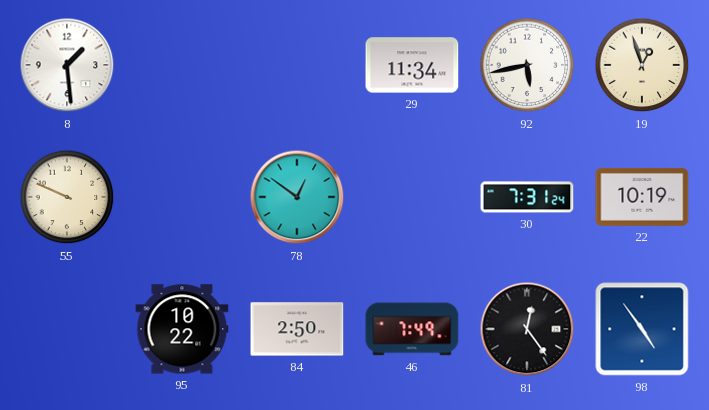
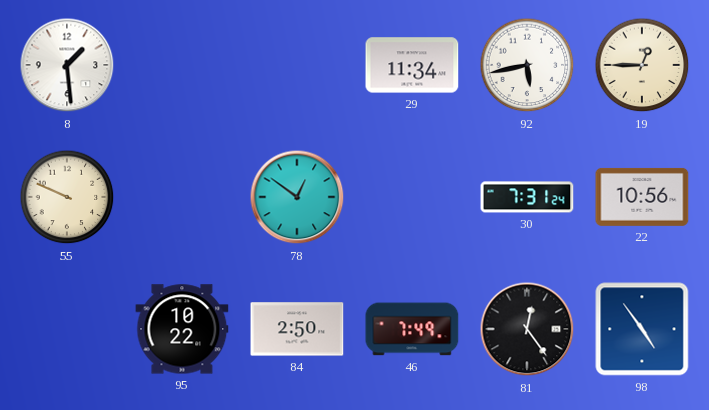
19: 12:57 -> 12:45
22: 10:19 -> 10:56
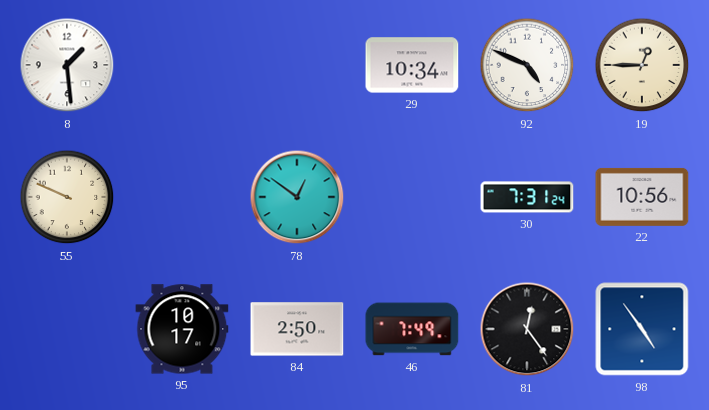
29: 11:34 -> 10:34
92: 5:43 -> 4:49
95: 10:22 -> 10:17
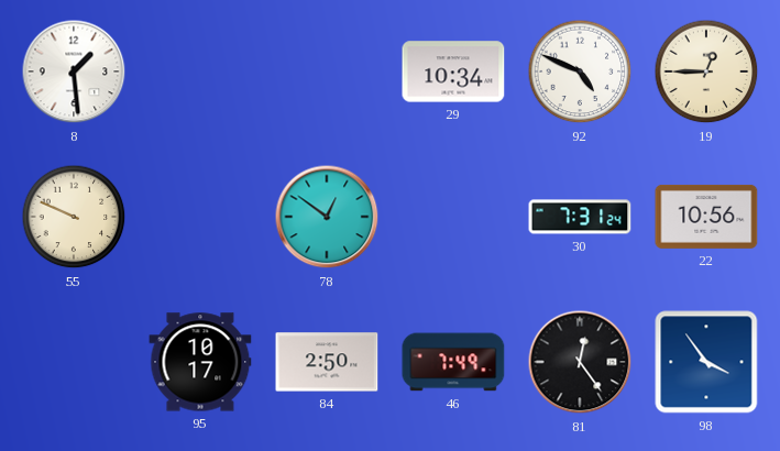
98: 4:54 -> 3:54
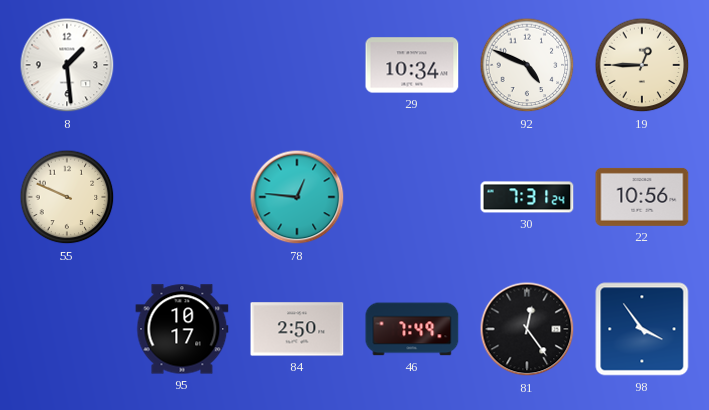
78: 12:51 -> 12:46
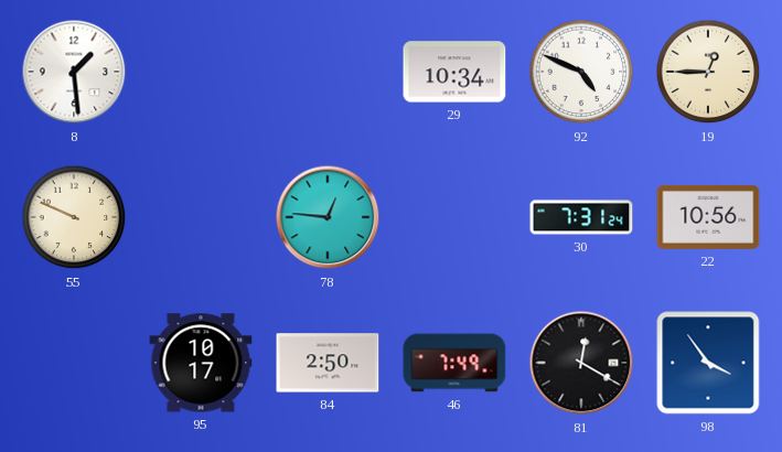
81: 12:24 -> 12:20
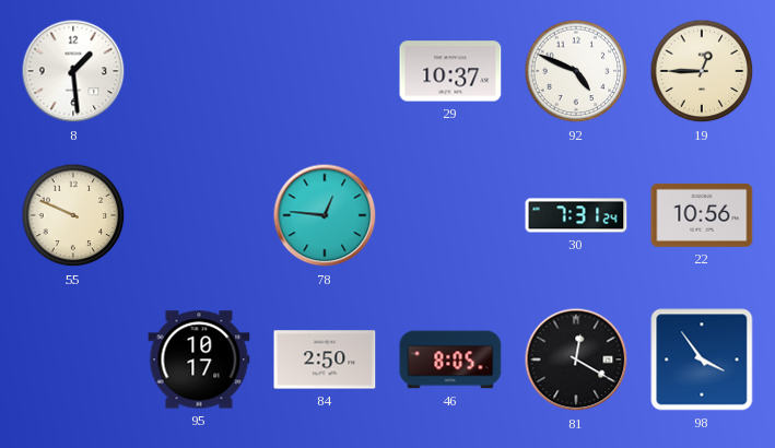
29: 10:34 -> 10:37
46: 7:49 -> 8:05
